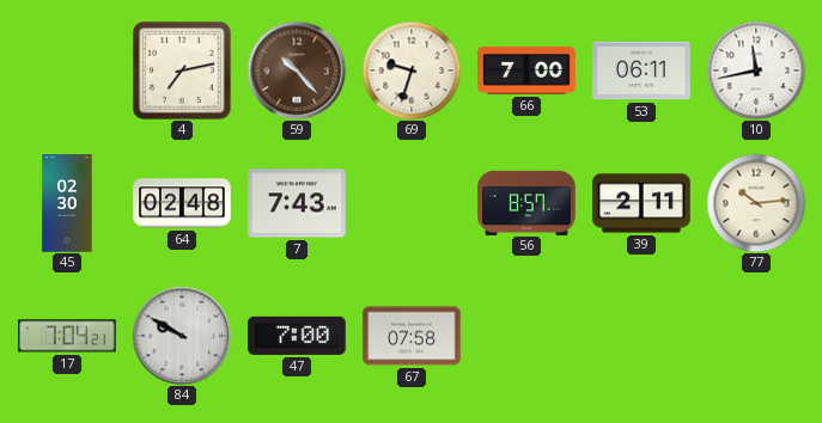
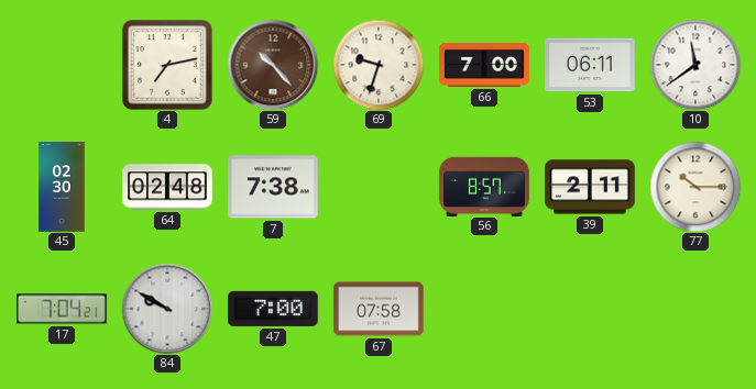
10: 11:43 -> 11:39
7: 7:43 -> 7:38
77: 10:14 -> 10:15
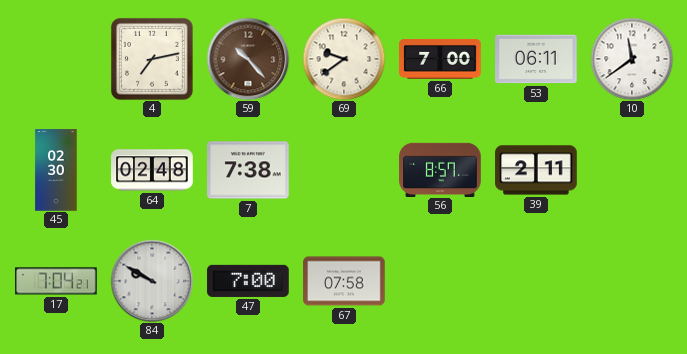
69: 9:33 -> 9:39
77: 10:15 -> none
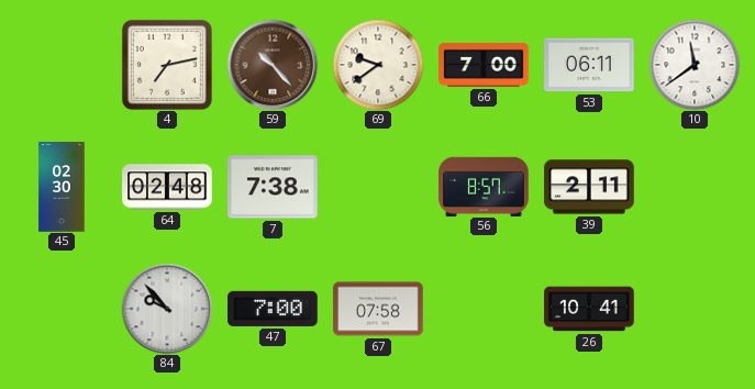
17: 7:04 -> none
84: 9:50 -> 9:53
26: none -> 10:41
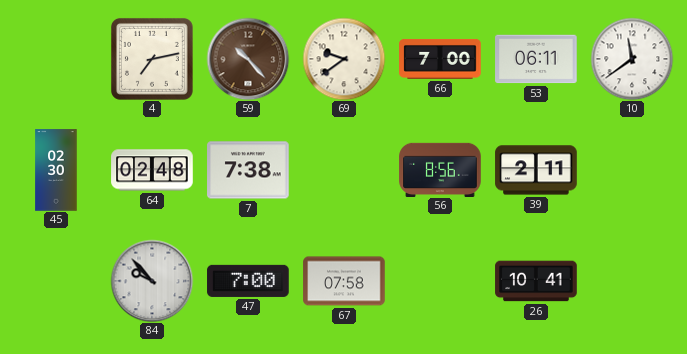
56: 8:57 -> 8:56
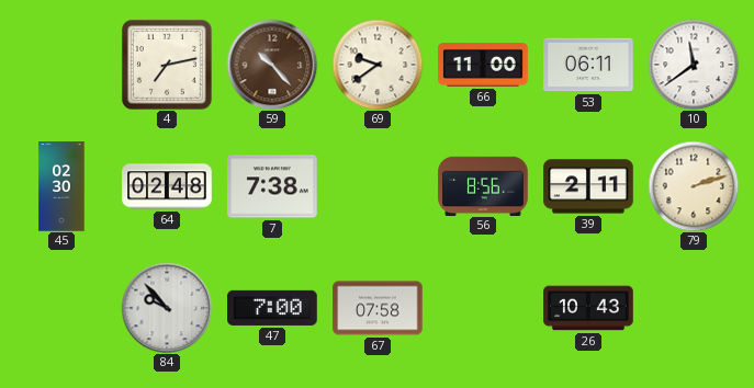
66: 7:00 -> 11:00
79: none -> 2:12
26: 10:41 -> 10:43
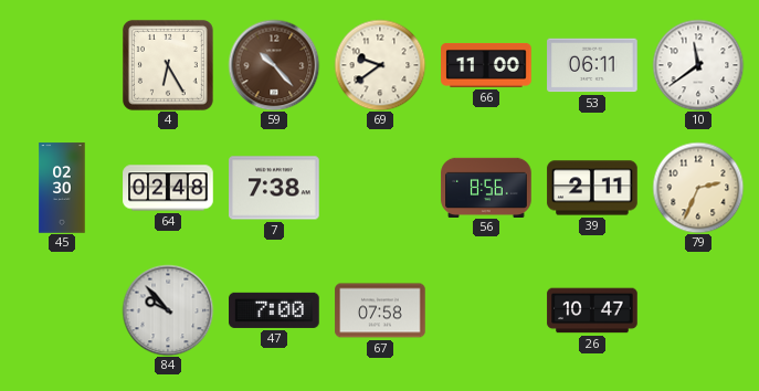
4: 7:13 -> 6:25
79: 2:12 -> 2:34
26: 10:43 -> 10:47
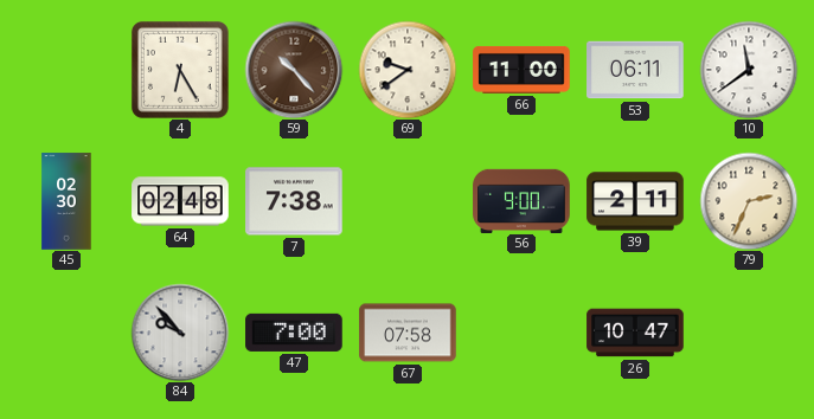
56: 8:56 -> 9:00
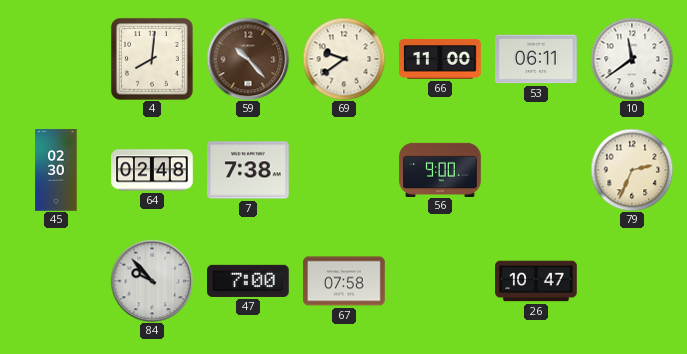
4: 6:25 -> 8:01
39: 2:11 -> none
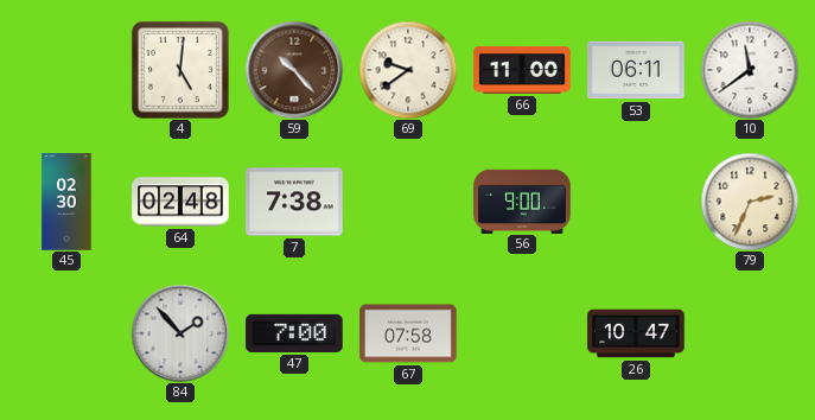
4: 8:01 -> 5:01
84: 9:53 -> 1:53
